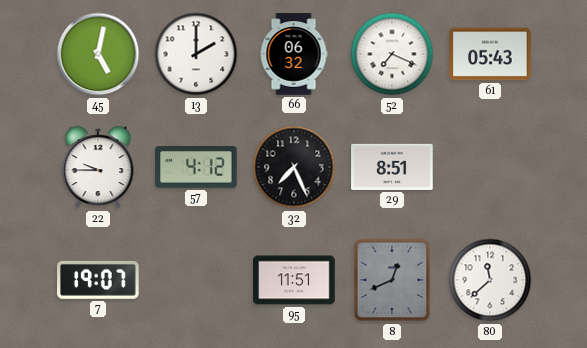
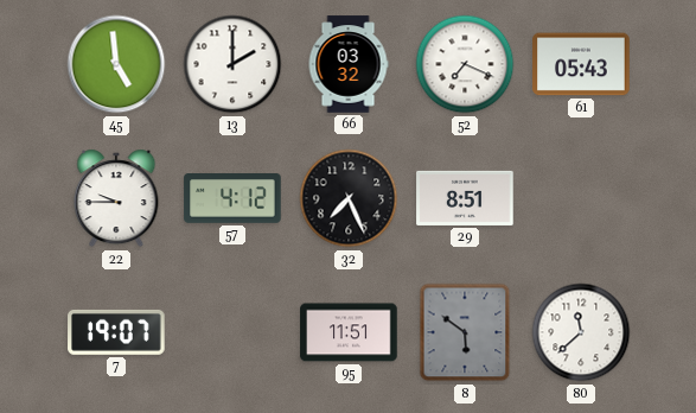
45: 5:02 -> 4:59
66: 06:32 -> 03:32
8: 12:41 -> 5:51
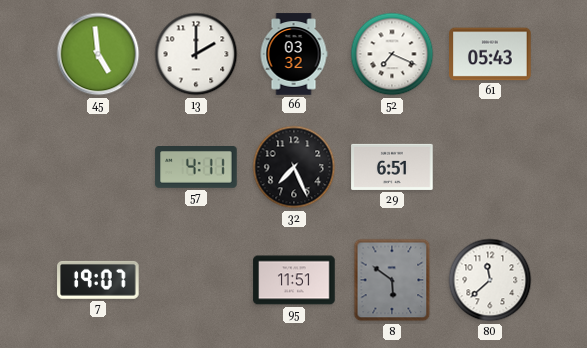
22: 9:45 -> none
57: 4:12 -> 4:11
29: 8:51 -> 6:51
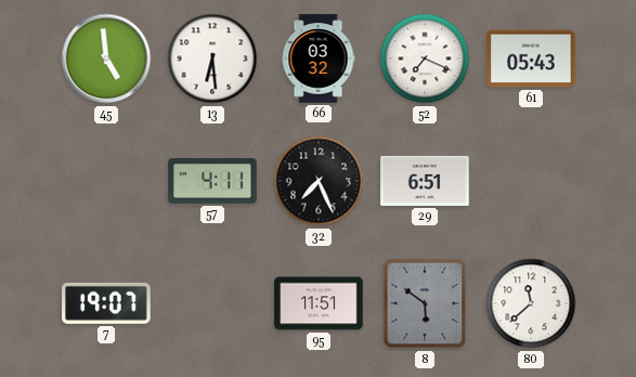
13: 2:00 -> 6:29
